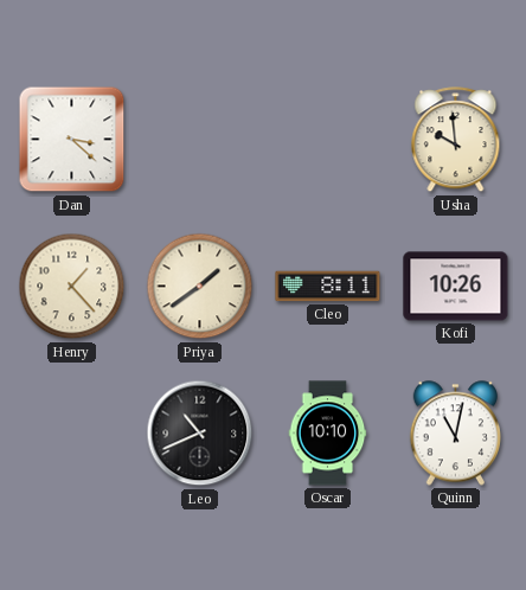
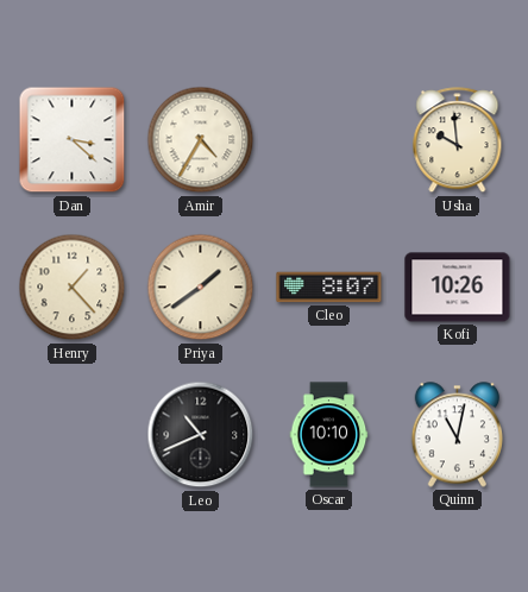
Amir: none -> 4:35
Cleo: 8:11 -> 8:07
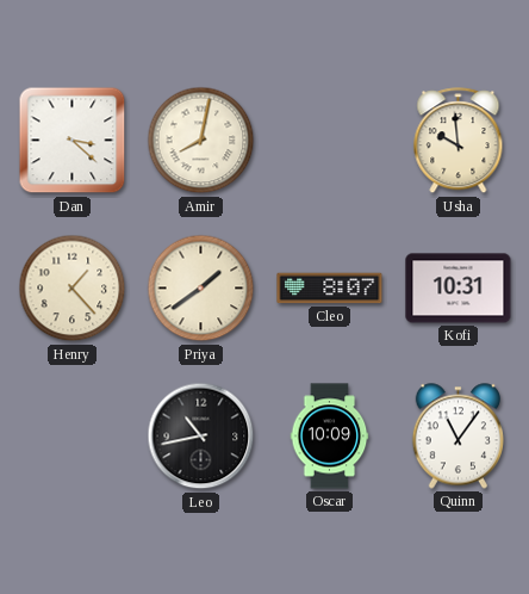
Amir: 4:35 -> 8:02
Kofi: 10:26 -> 10:31
Leo: 10:41 -> 10:43
Oscar: 10:10 -> 10:09
Quinn: 11:02 -> 11:06
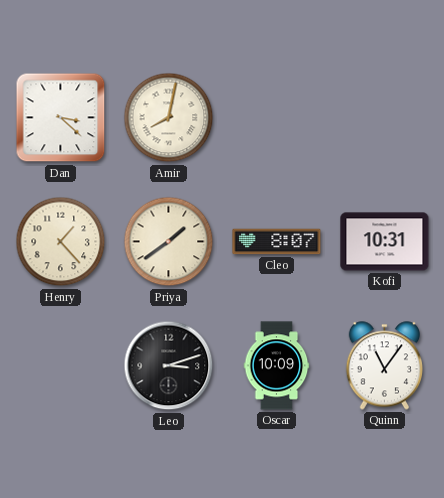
Usha: 9:59 -> none
Leo: 10:43 -> 3:12
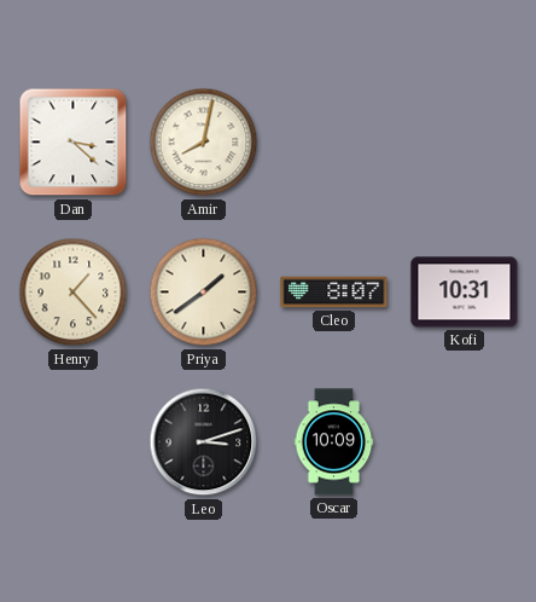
Quinn: 11:06 -> none
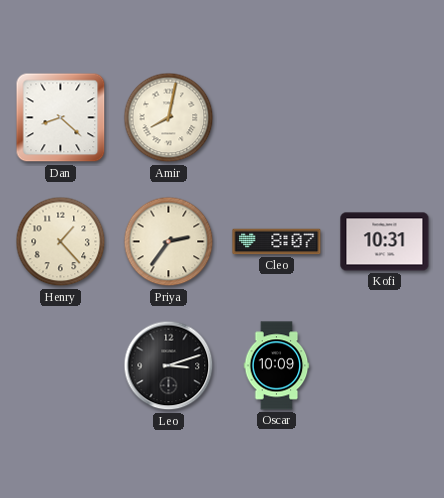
Dan: 3:22 -> 8:22
Priya: 1:39 -> 2:36
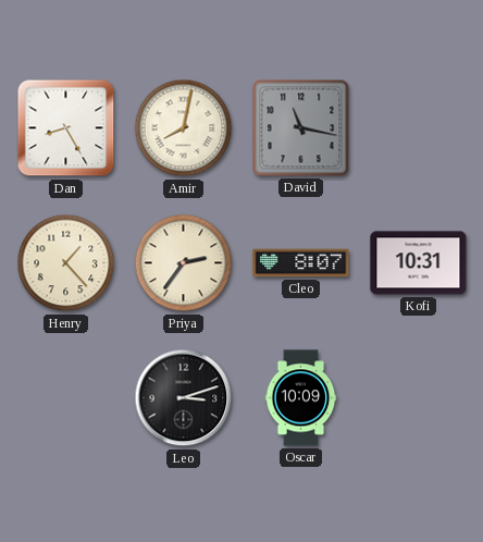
Dan: 8:22 -> 8:25
David: none -> 11:17
